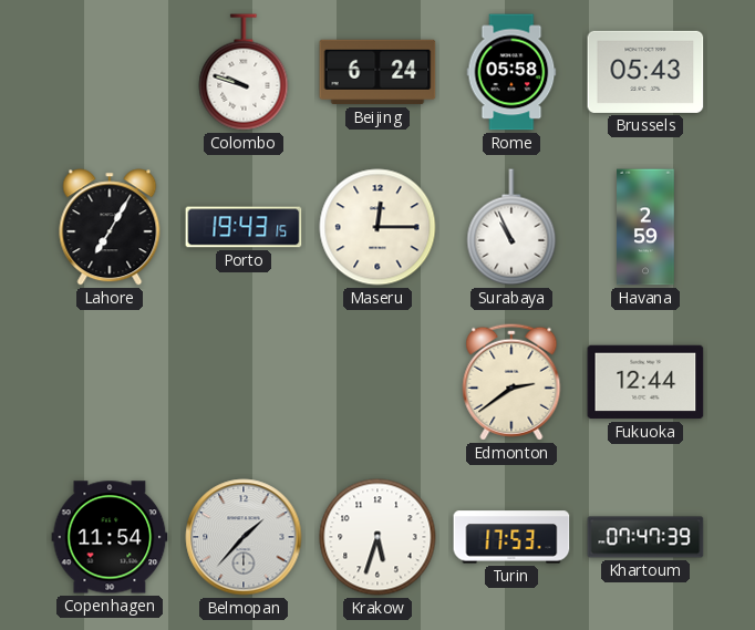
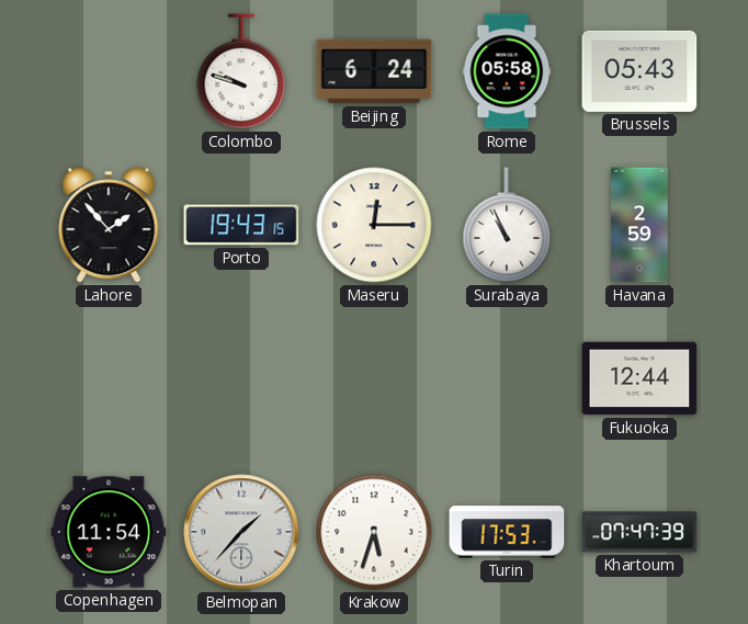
Lahore: 7:05 -> 1:53
Edmonton: 2:39 -> none
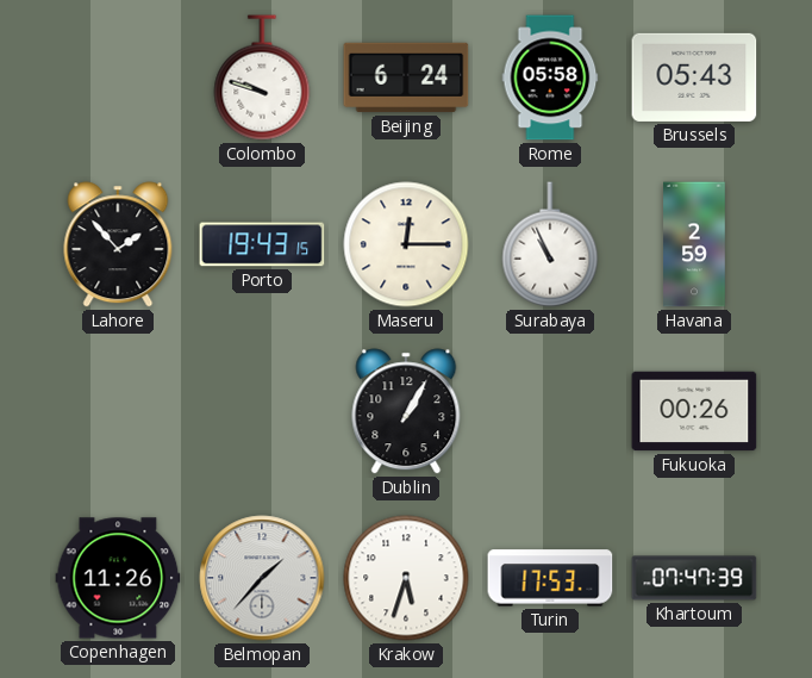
Dublin: none -> 1:05
Fukuoka: 12:44 -> 00:26
Copenhagen: 11:54 -> 11:26
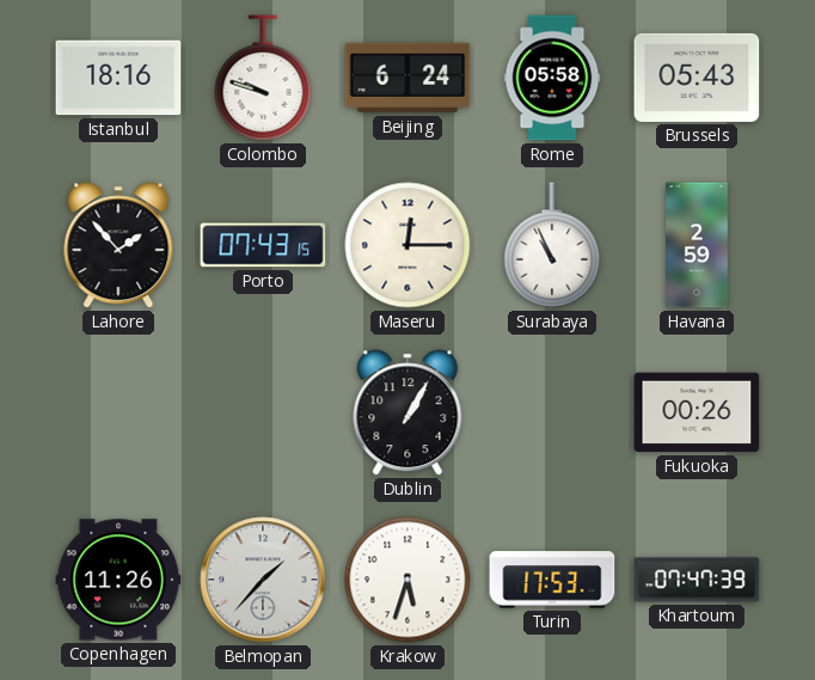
Istanbul: none -> 18:16
Porto: 19:43 -> 07:43
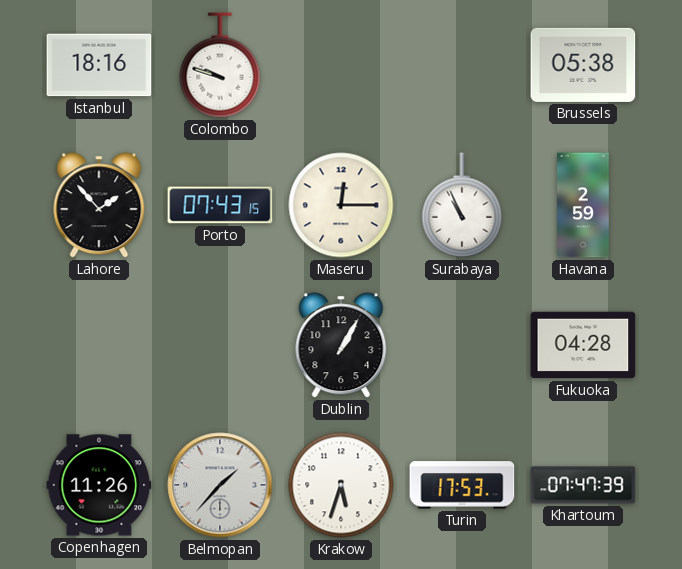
Beijing: 6:24 -> none
Rome: 05:58 -> none
Brussels: 05:43 -> 05:38
Fukuoka: 00:26 -> 04:28
